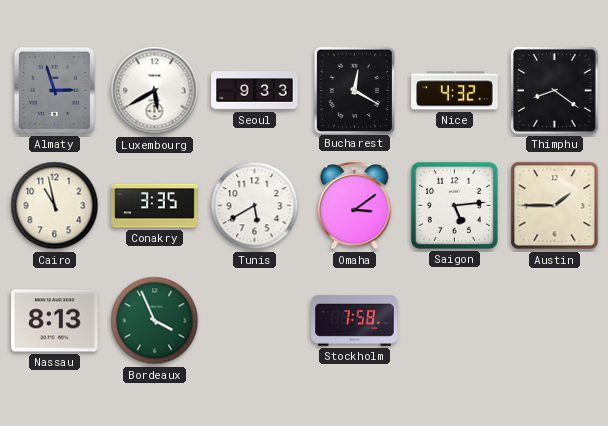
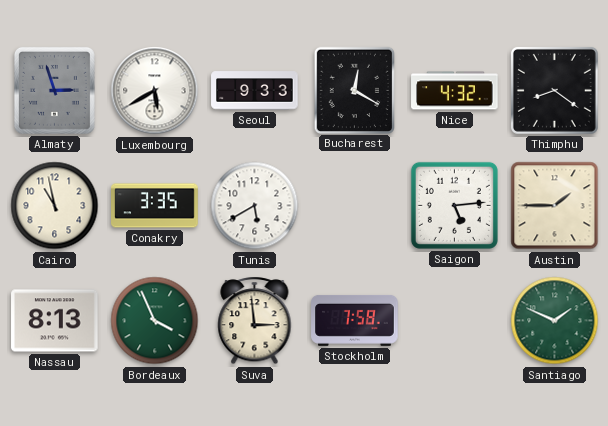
Omaha: 3:09 -> none
Suva: none -> 2:59
Santiago: none -> 1:49
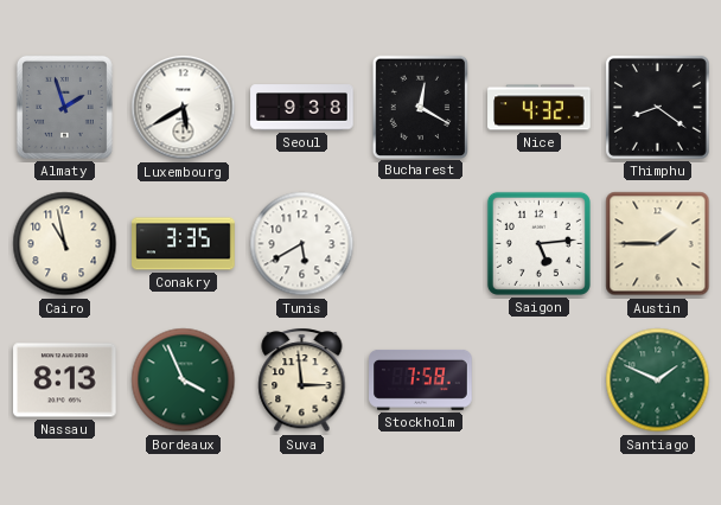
Almaty: 2:57 -> 1:57
Seoul: 9:33 -> 9:38
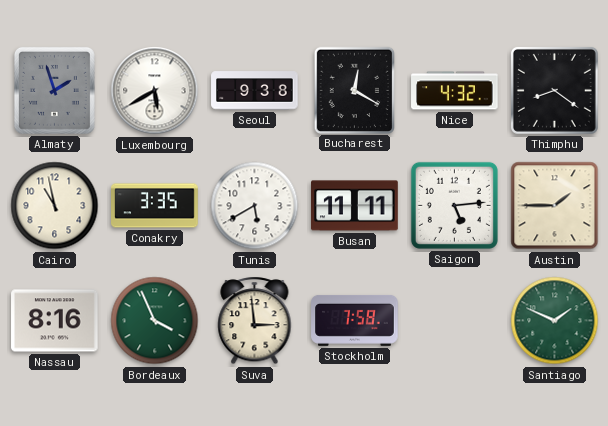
Busan: none -> 11:11
Nassau: 8:13 -> 8:16
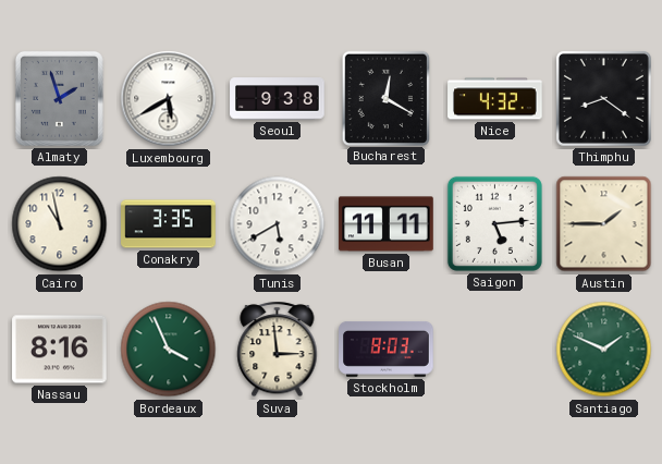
Stockholm: 7:58 -> 8:03
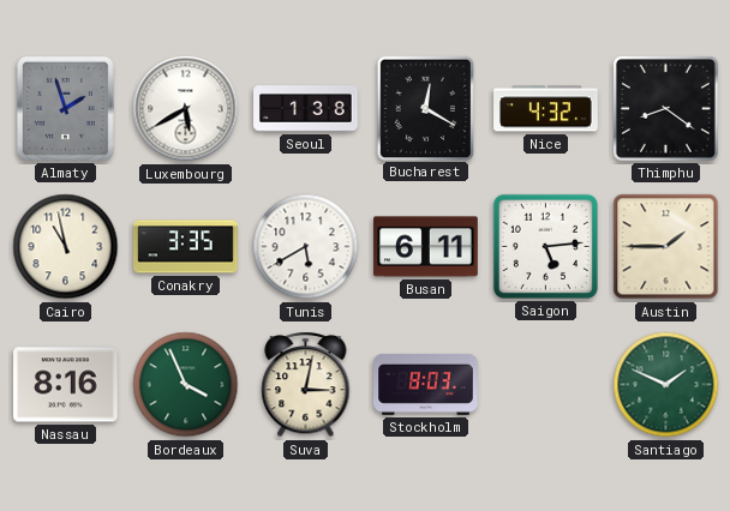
Seoul: 9:38 -> 1:38
Busan: 11:11 -> 6:11
Suva: 2:59 -> 3:02
